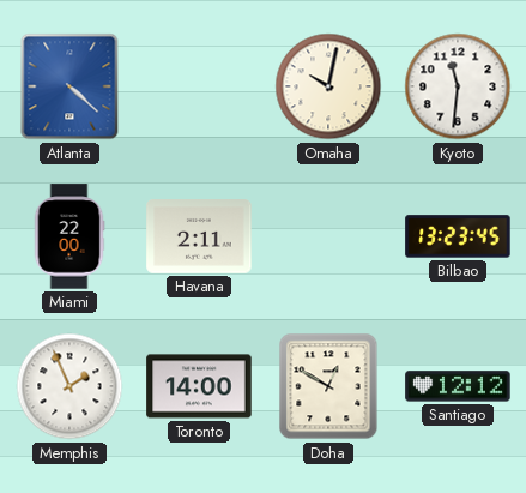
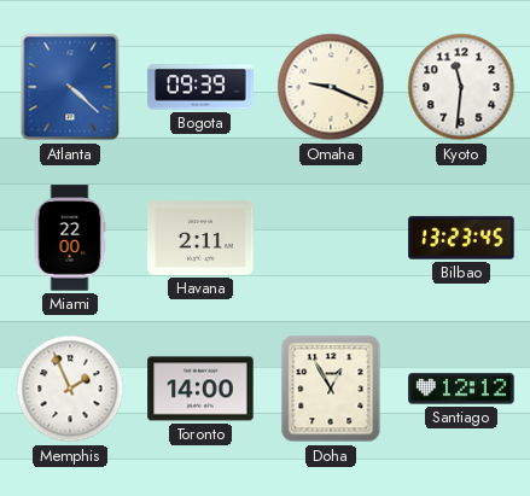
Bogota: none -> 09:39
Omaha: 10:02 -> 9:19
Doha: 12:50 -> 12:55
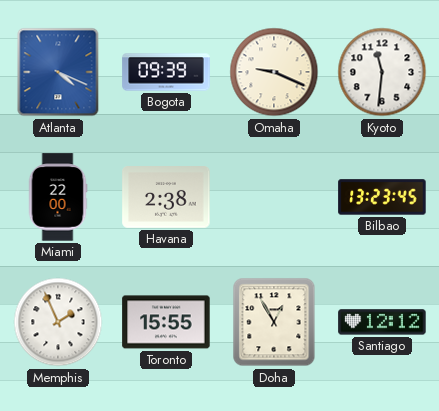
Atlanta: 4:22 -> 4:19
Havana: 2:11 -> 2:38
Toronto: 14:00 -> 15:55
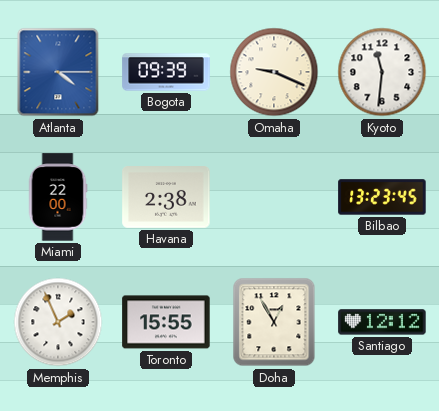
Atlanta: 4:19 -> 4:15
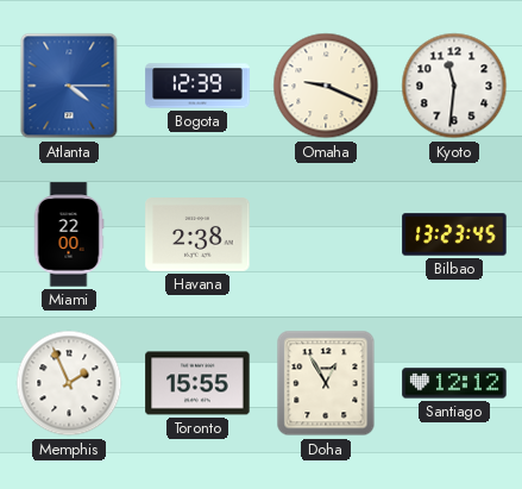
Bogota: 09:39 -> 12:39
